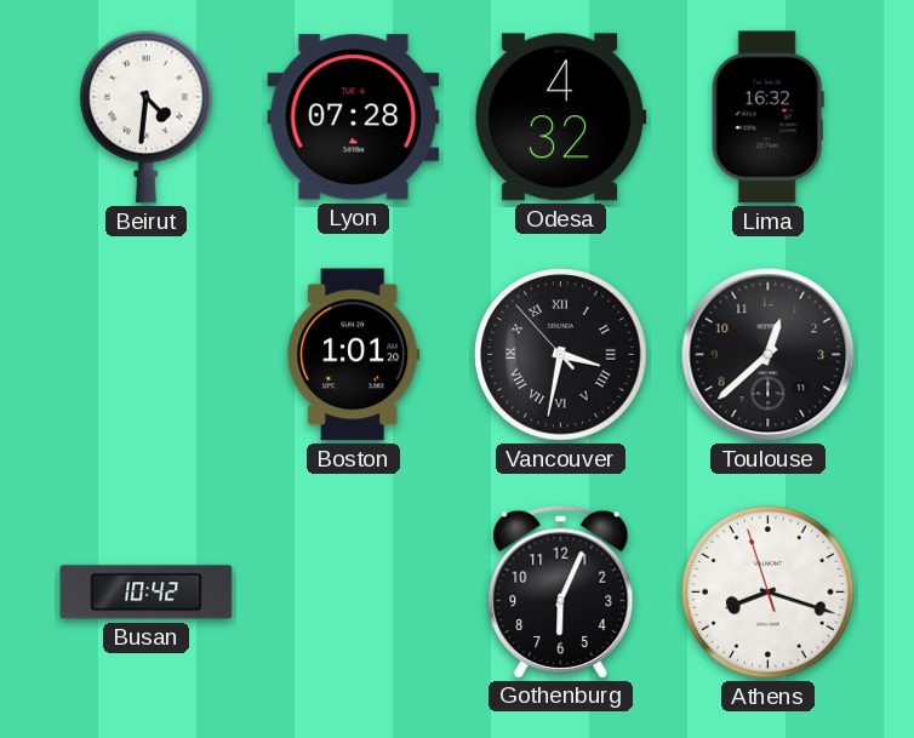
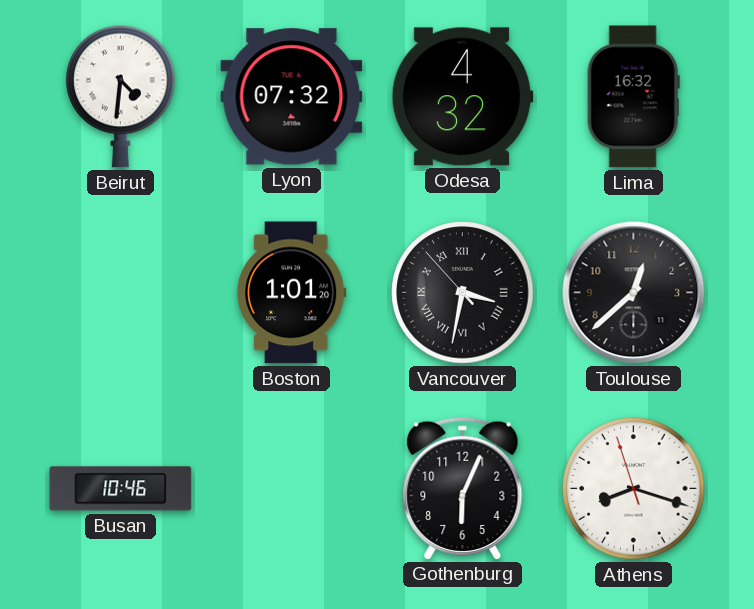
Lyon: 07:28 -> 07:32
Busan: 10:42 -> 10:46
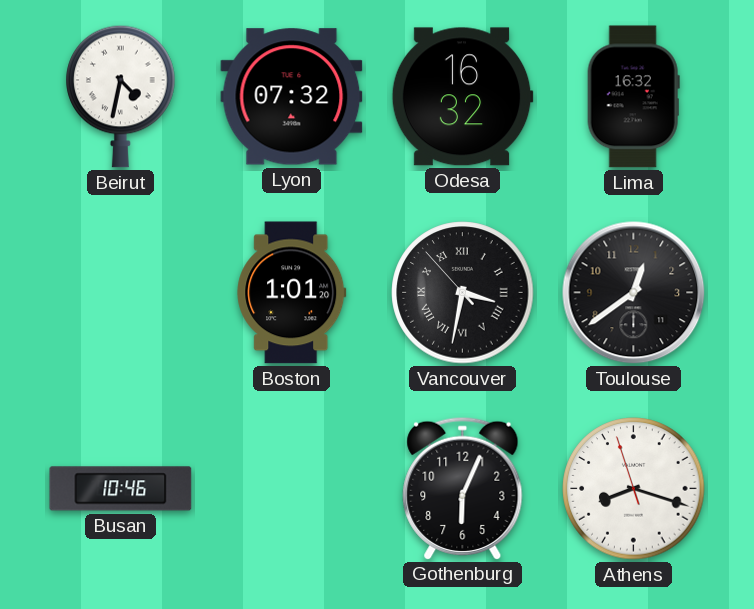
Beirut: 4:31 -> 4:32
Odesa: 4:32 -> 16:32
Toulouse: 12:38 -> 12:39
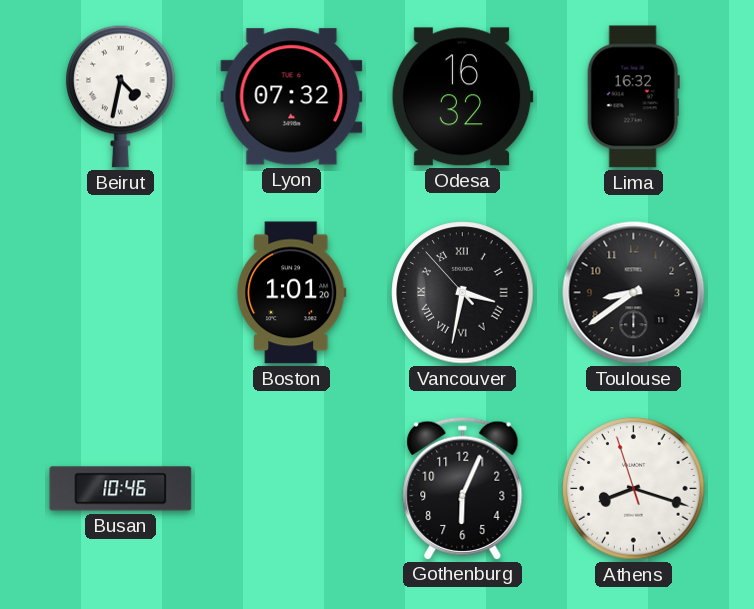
Toulouse: 12:39 -> 8:39
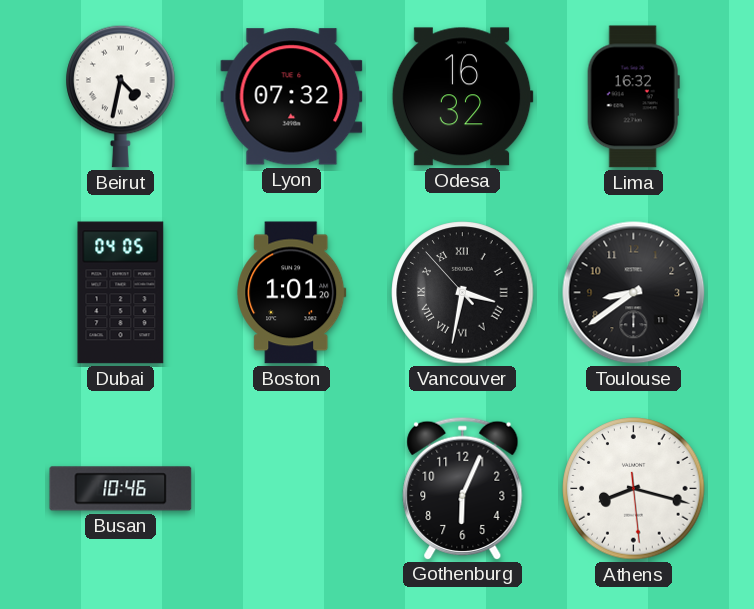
Dubai: none -> 04:05
Athens: 8:17:57 -> 8:17:29
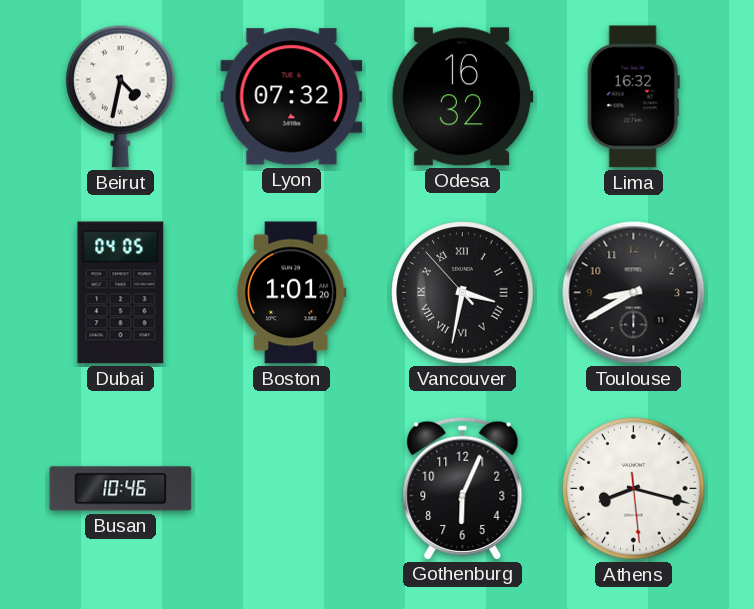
Toulouse: 8:39 -> 8:40
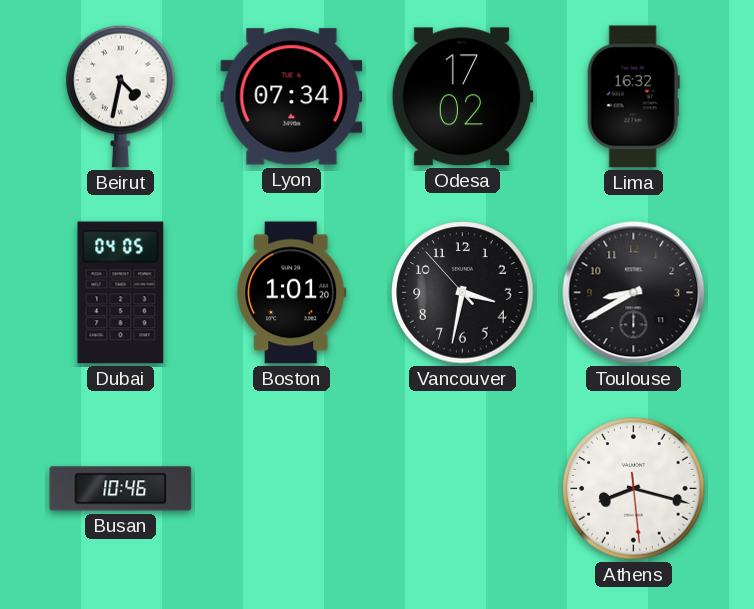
Lyon: 07:32 -> 07:34
Odesa: 16:32 -> 17:02
Vancouver numerals: Roman -> Arabic
Gothenburg: 6:04 -> none
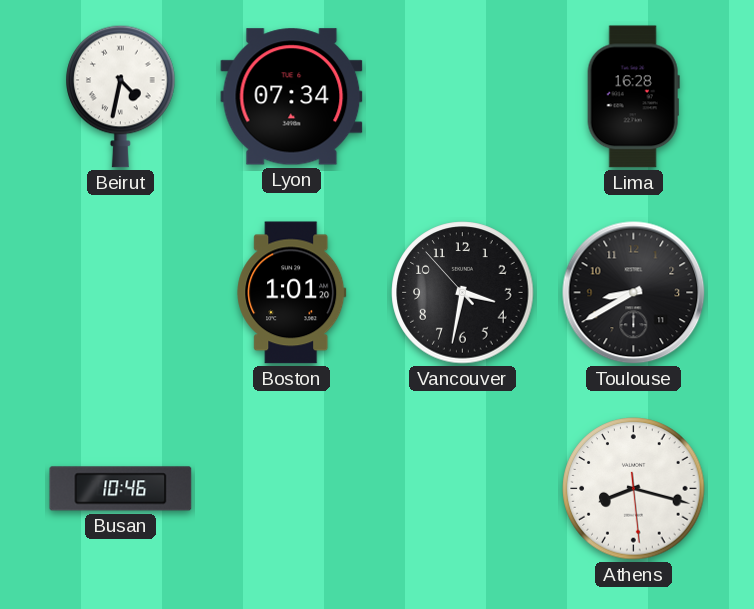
Odesa: 17:02 -> none
Lima: 16:32 -> 16:28
Dubai: 04:05 -> none
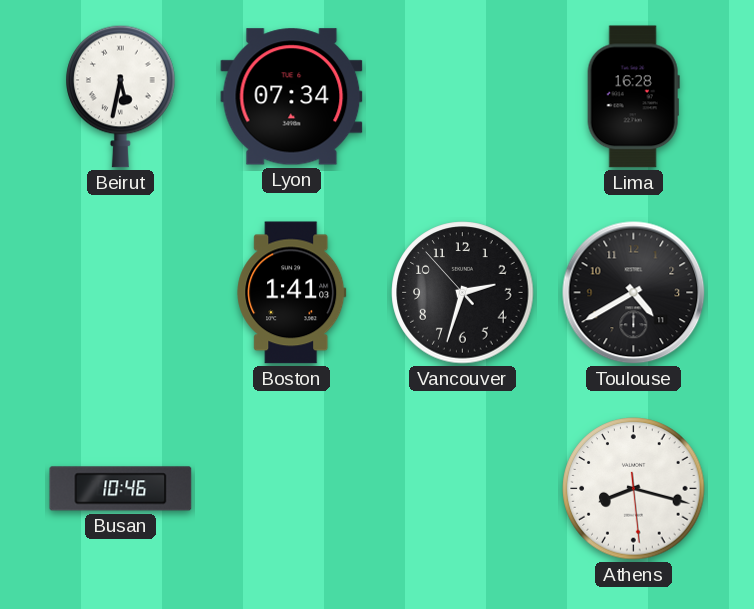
Beirut: 4:32 -> 5:32
Boston: 1:01 -> 1:41
Vancouver: 3:31 -> 2:32
Toulouse: 8:40 -> 4:40
